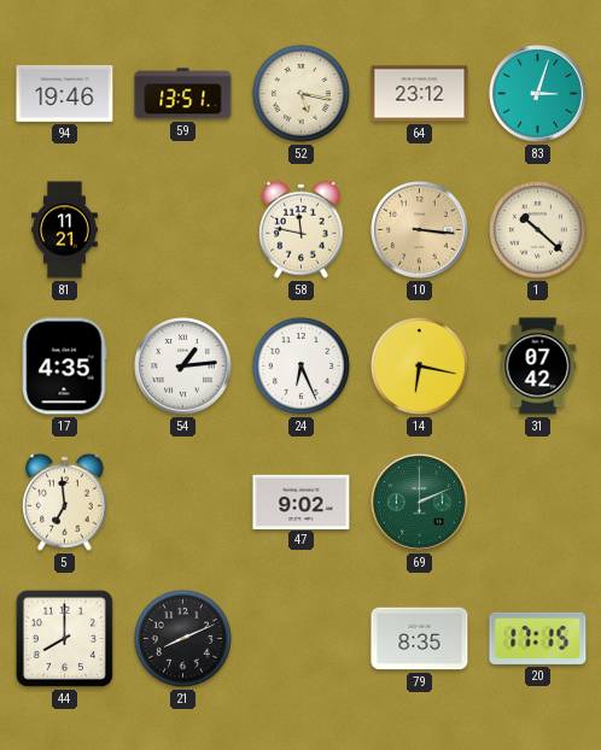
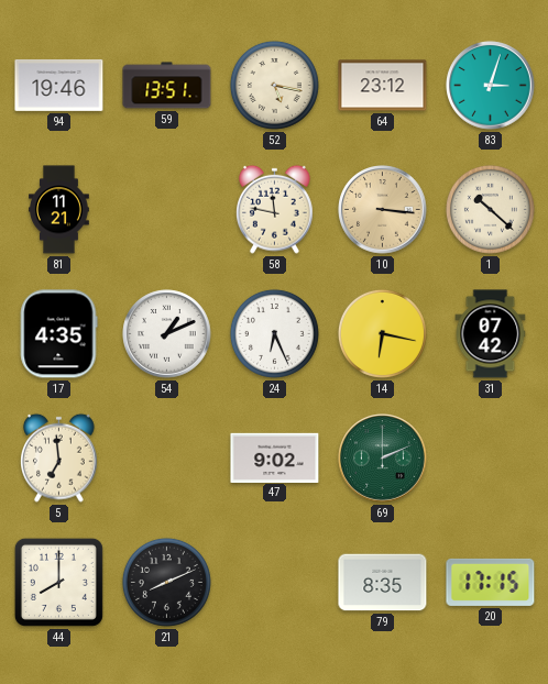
54: 1:14 -> 1:11
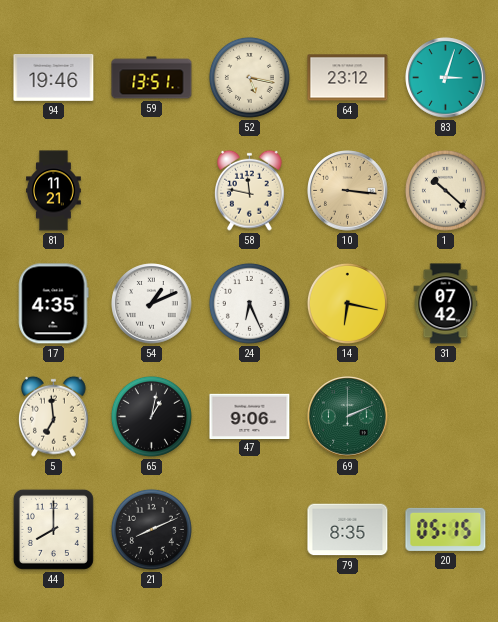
65: none -> 1:02
47: 9:02 -> 9:06
20: 17:15 -> 05:15
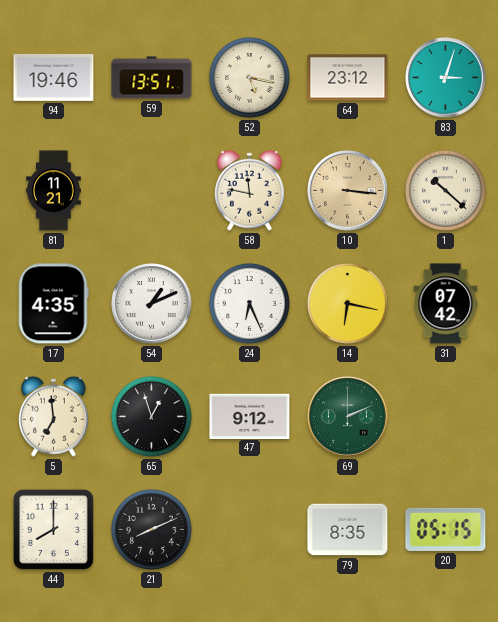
65: 1:02 -> 12:57
47: 9:06 -> 9:12
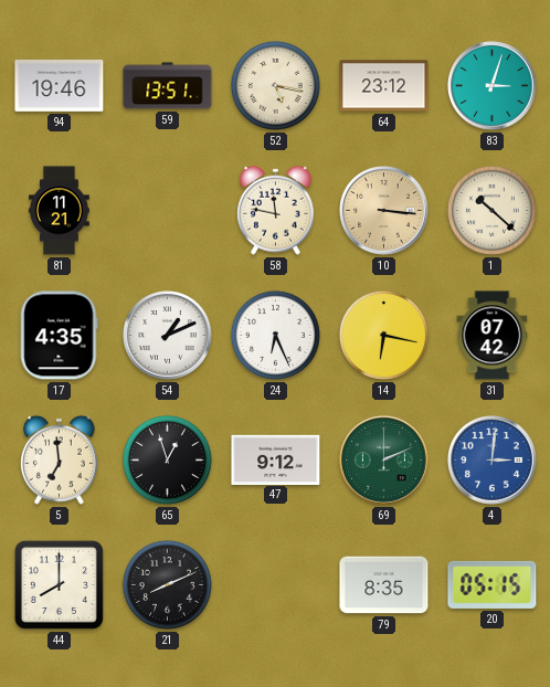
4: none -> 3:01
